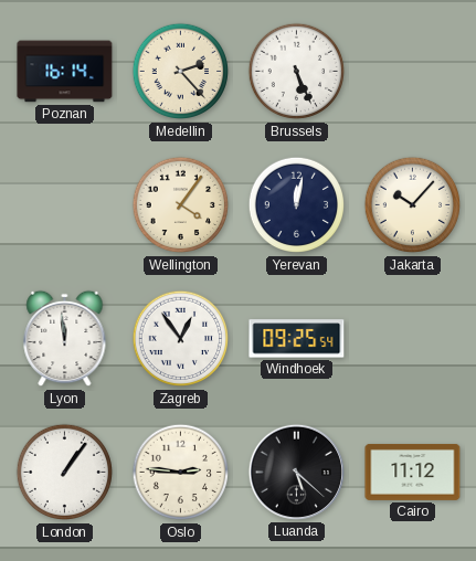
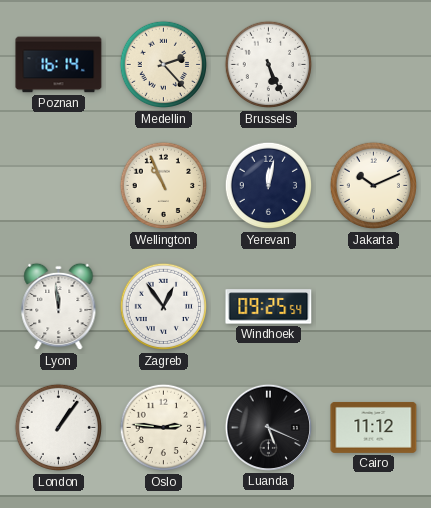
Wellington: 4:06 -> 10:56
Jakarta: 10:07 -> 10:11
Luanda: 5:22 -> 5:19
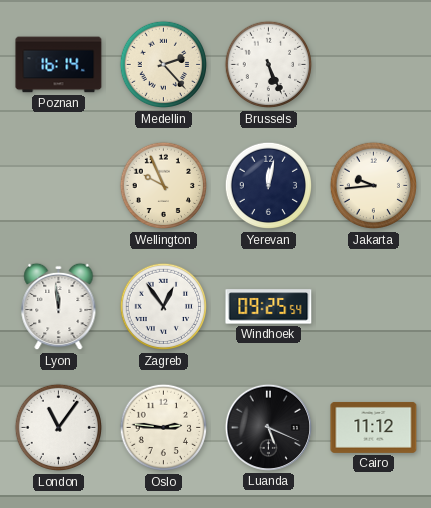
Wellington: 10:56 -> 9:56
Jakarta: 10:11 -> 9:44
London: 1:06 -> 11:06
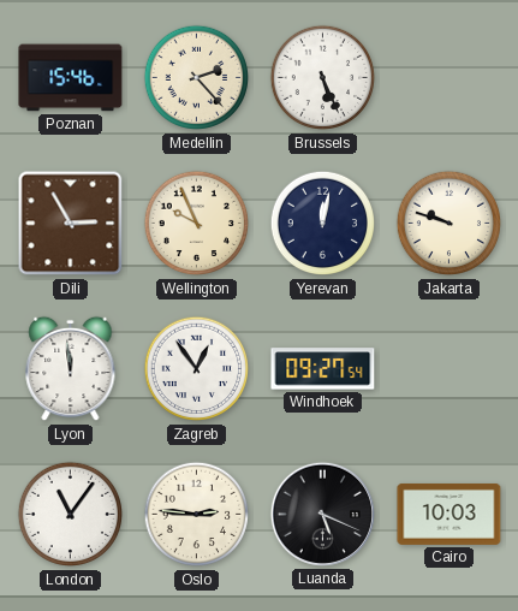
Poznan: 16:14 -> 15:46
Dili: none -> 2:55
Jakarta: 9:44 -> 9:48
Windhoek: 09:25 -> 09:27
Cairo: 11:12 -> 10:03
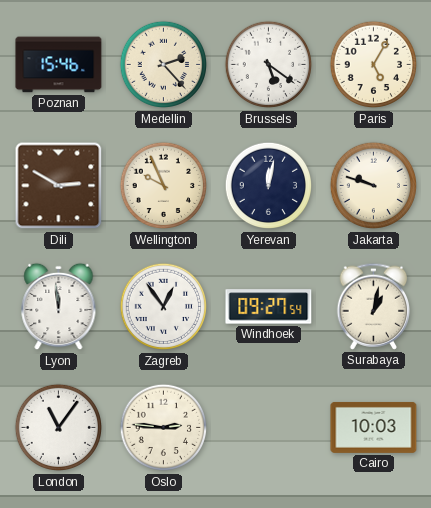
Brussels: 5:26 -> 5:21
Paris: none -> 5:05
Dili: 2:55 -> 2:50
Surabaya: none -> 1:02
Luanda: 5:19 -> none
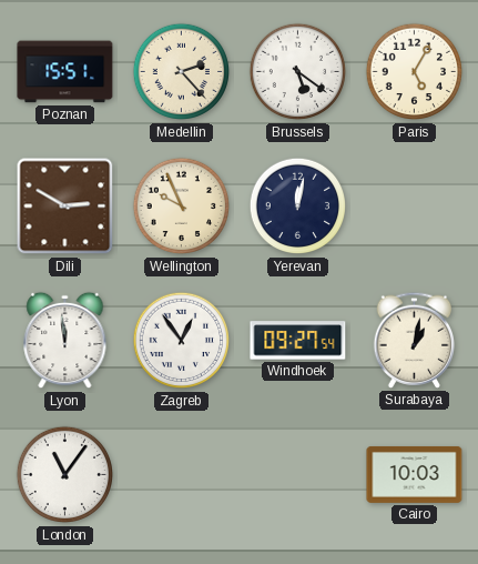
Poznan: 15:46 -> 15:51
Jakarta: 9:48 -> none
Oslo: 2:46 -> none
